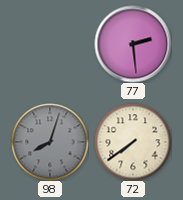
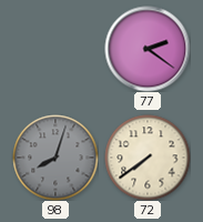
77: 2:29 -> 2:21
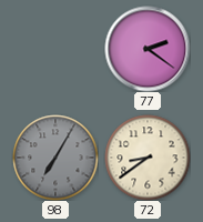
98: 8:03 -> 7:05
72: 7:39 -> 8:39
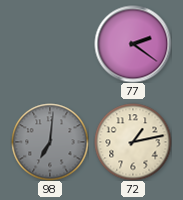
98: 7:05 -> 7:01
72: 8:39 -> 1:13
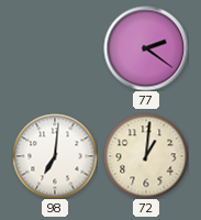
98 dial: grey -> white
72: 1:13 -> 1:01
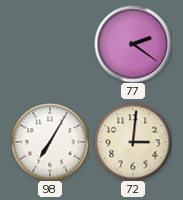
98: 7:01 -> 7:05
72: 1:01 -> 3:01
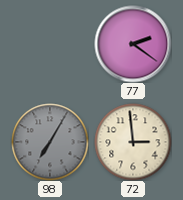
98 dial: white -> grey
72: 3:01 -> 2:59
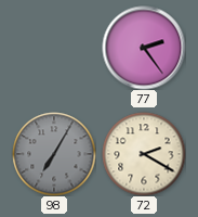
77: 2:21 -> 2:24
72: 2:59 -> 2:20
